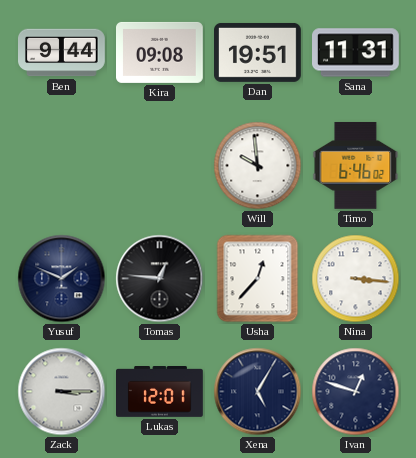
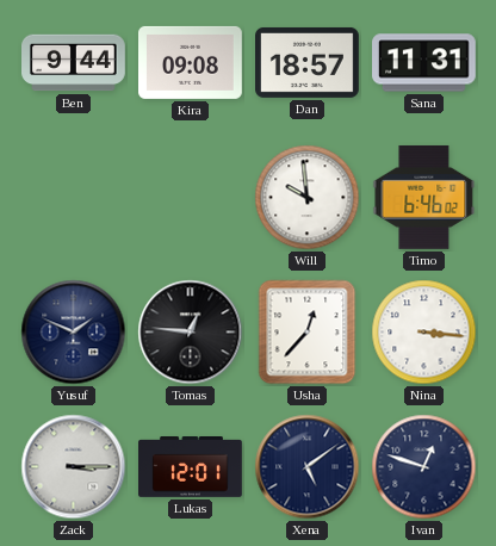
Dan: 19:51 -> 18:57
Xena: 5:05 -> 5:09
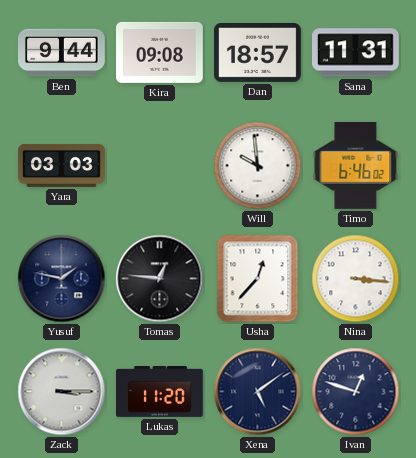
Yara: none -> 03:03
Yusuf: 1:49 -> 1:47
Lukas: 12:01 -> 11:20
